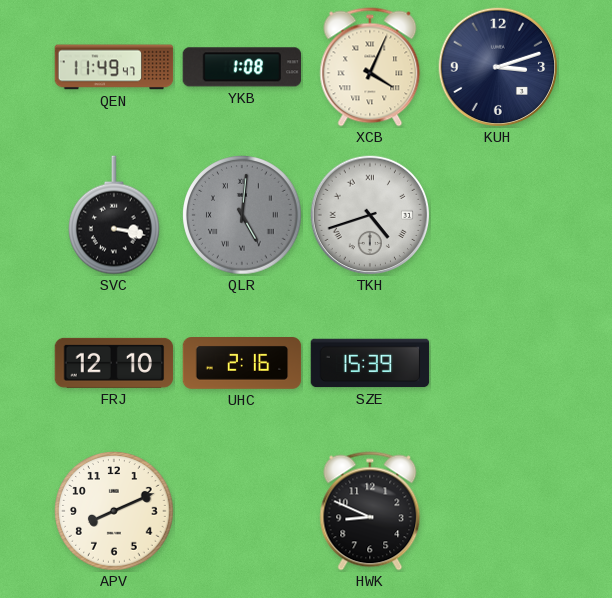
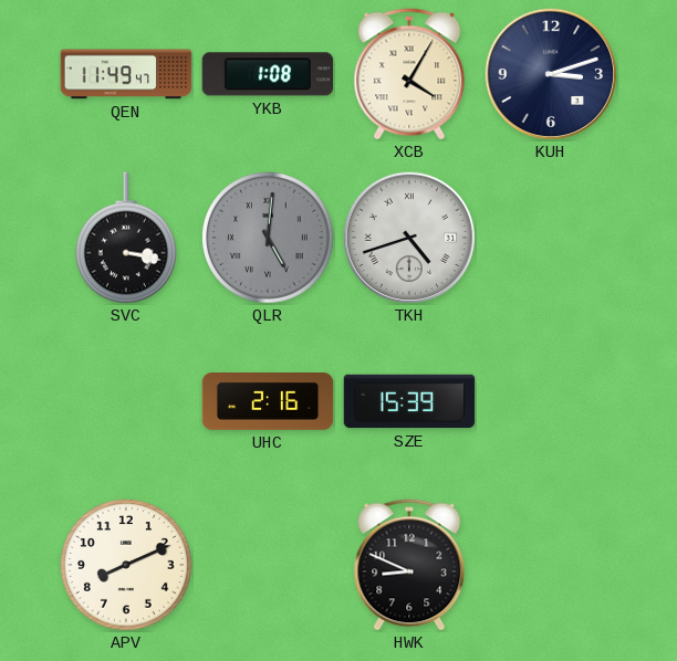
XCB: 4:04 -> 4:05
FRJ: 12:10 -> none
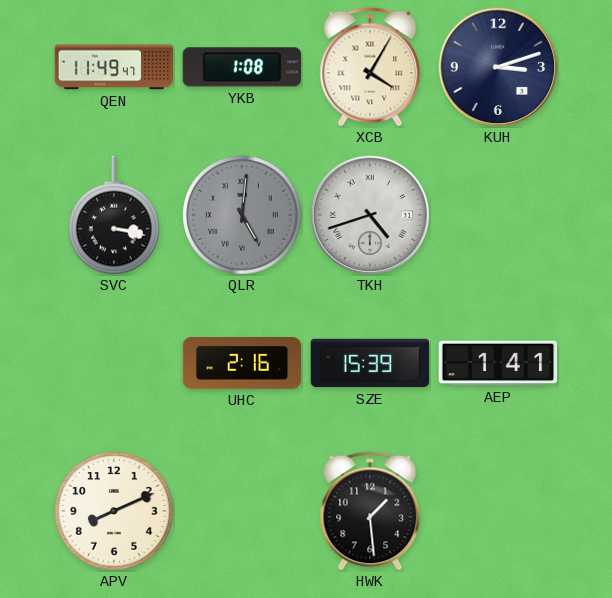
AEP: none -> 1:41
HWK: 8:49 -> 1:29
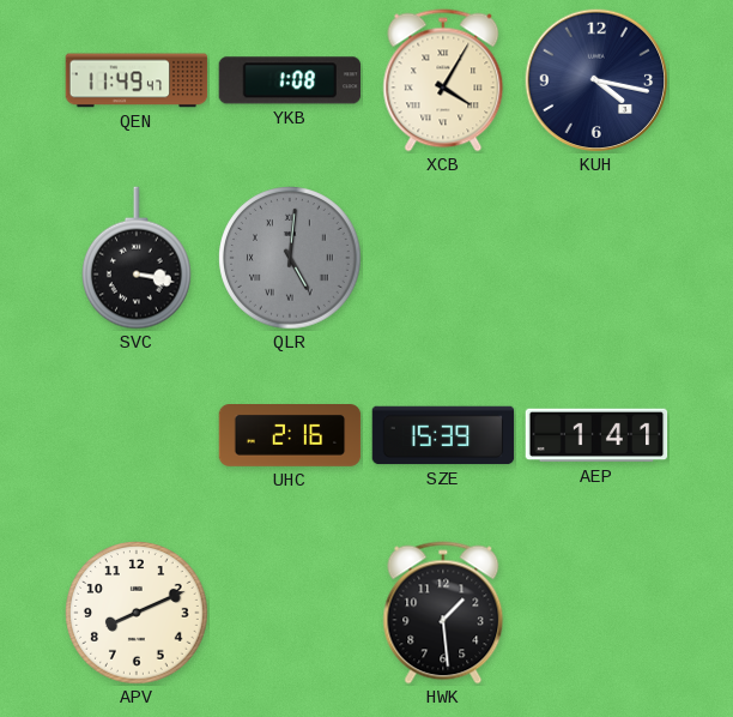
KUH: 3:12 -> 4:17
TKH: 4:42 -> none
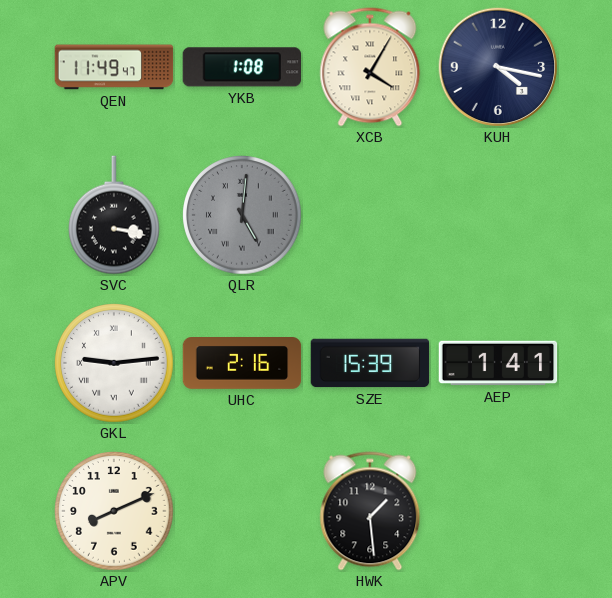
GKL: none -> 9:14
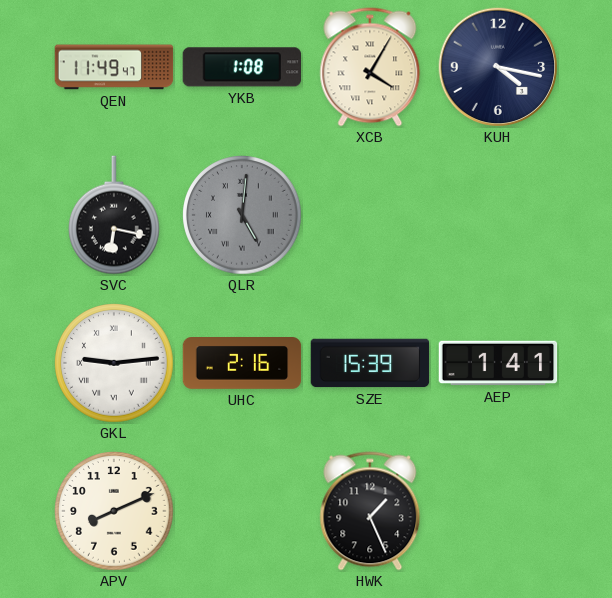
SVC: 3:17 -> 6:17
HWK: 1:29 -> 1:26
